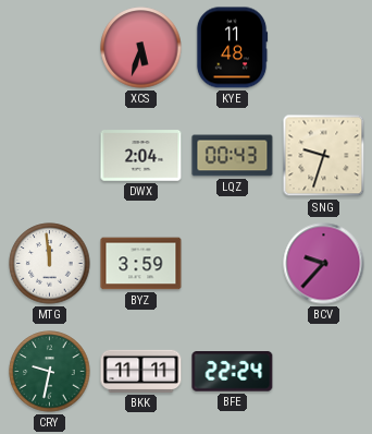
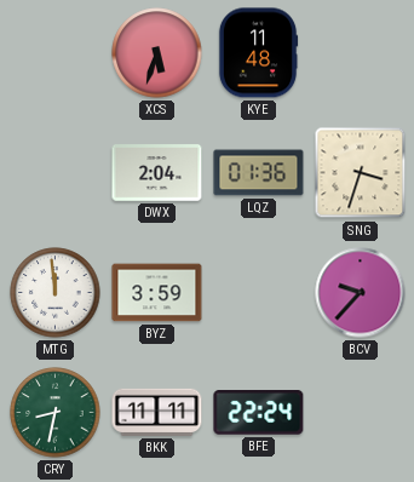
LQZ: 00:43 -> 01:36
SNG: 9:33 -> 3:33
CRY: 9:32 -> 8:32
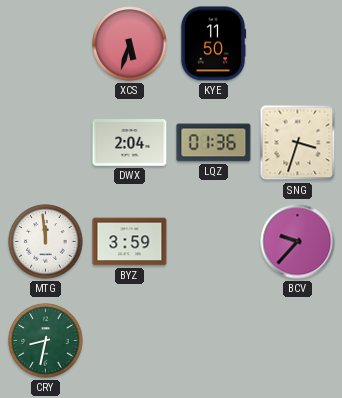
KYE: 11:48 -> 11:50
BKK: 11:11 -> none
BFE: 22:24 -> none
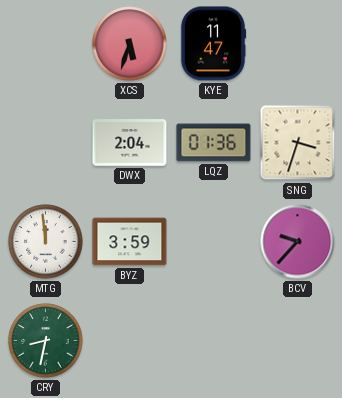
KYE: 11:50 -> 11:47
